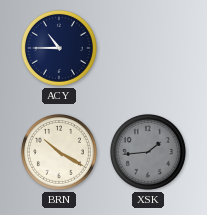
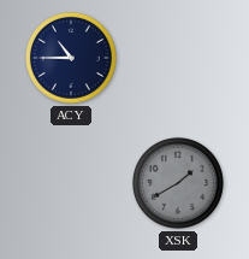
BRN: 10:20 -> none
XSK: 1:44 -> 1:40
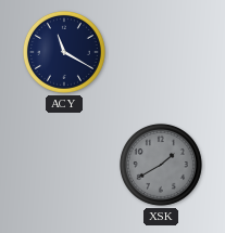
ACY: 10:45 -> 11:20
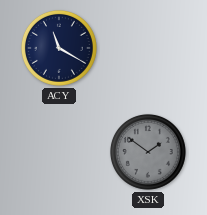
XSK: 1:40 -> 1:51
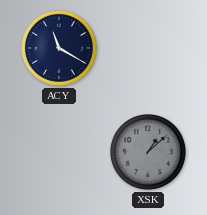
XSK: 1:51 -> 1:08
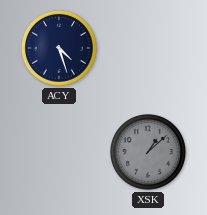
ACY: 11:20 -> 4:27
